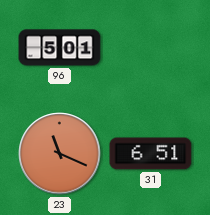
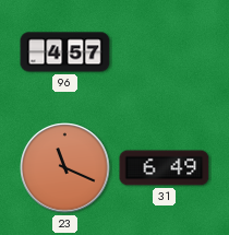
96: 5:01 -> 4:57
31: 6:51 -> 6:49
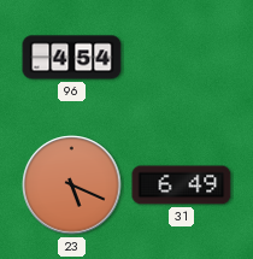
96: 4:57 -> 4:54
23: 11:19 -> 5:19
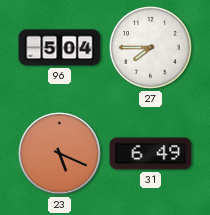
96: 4:54 -> 5:04
27: none -> 7:45
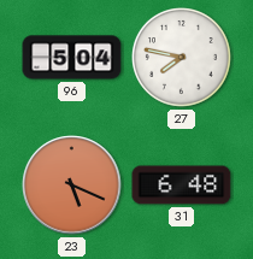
27: 7:45 -> 7:47
31: 6:49 -> 6:48
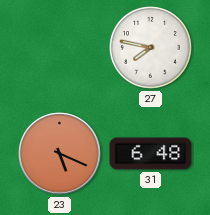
96: 5:04 -> none
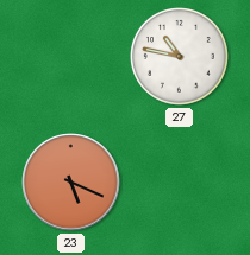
27: 7:47 -> 10:47
31: 6:48 -> none
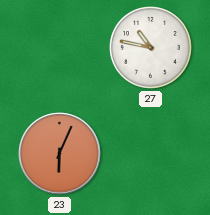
23: 5:19 -> 6:04
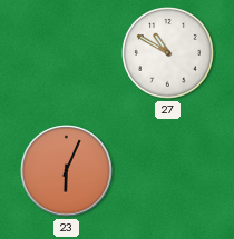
27: 10:47 -> 10:50
